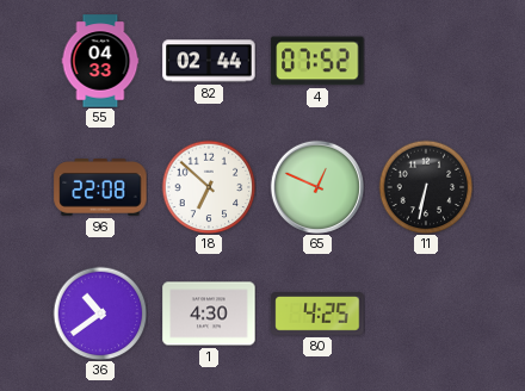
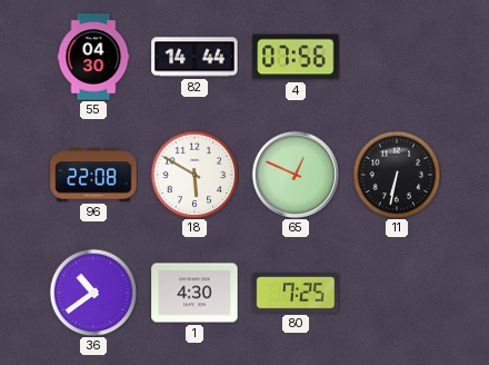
55: 04:33 -> 04:30
82: 02:44 -> 14:44
4: 07:52 -> 07:56
18: 6:52 -> 5:50
80: 4:25 -> 7:25
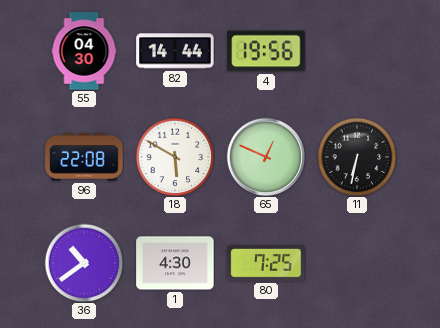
4: 07:56 -> 19:56
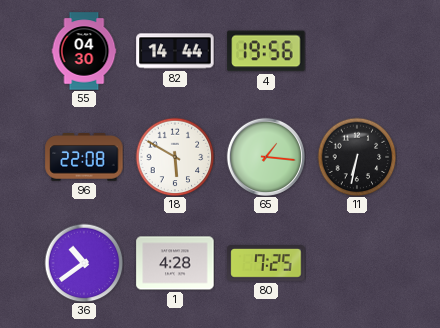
65: 12:49 -> 1:16
1: 4:30 -> 4:28
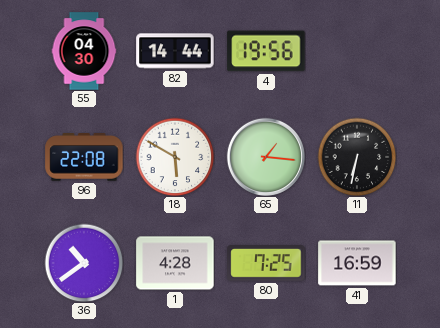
41: none -> 16:59
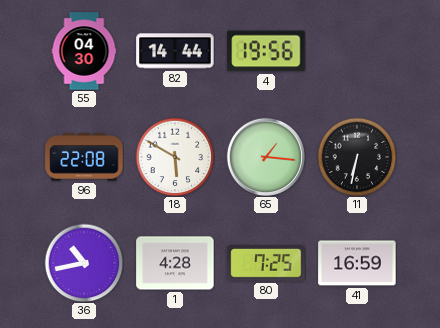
36: 10:39 -> 10:43
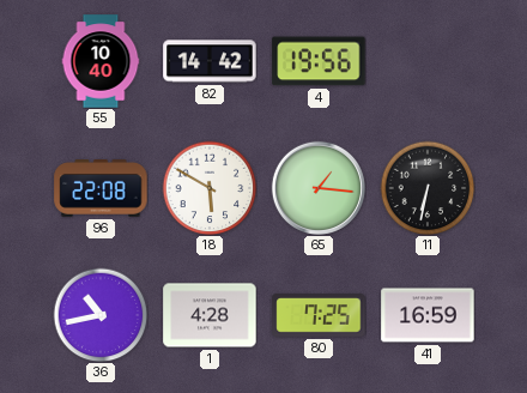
55: 04:30 -> 10:40
82: 14:44 -> 14:42
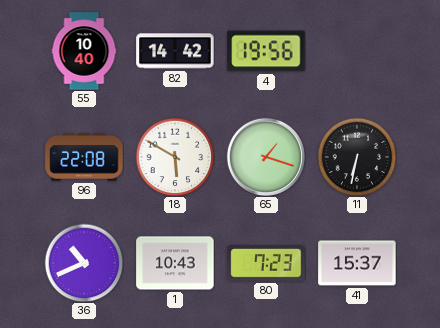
65: 1:16 -> 1:18
36: 10:43 -> 10:41
1: 4:28 -> 10:43
80: 7:25 -> 7:23
41: 16:59 -> 15:37
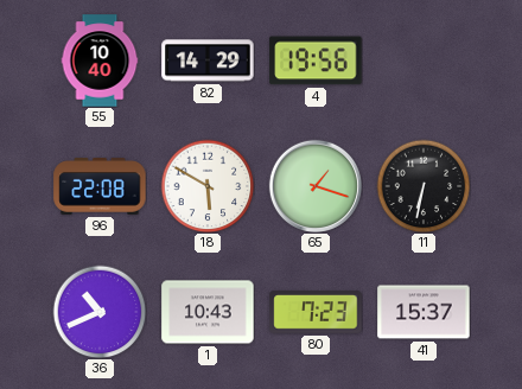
82: 14:42 -> 14:29
